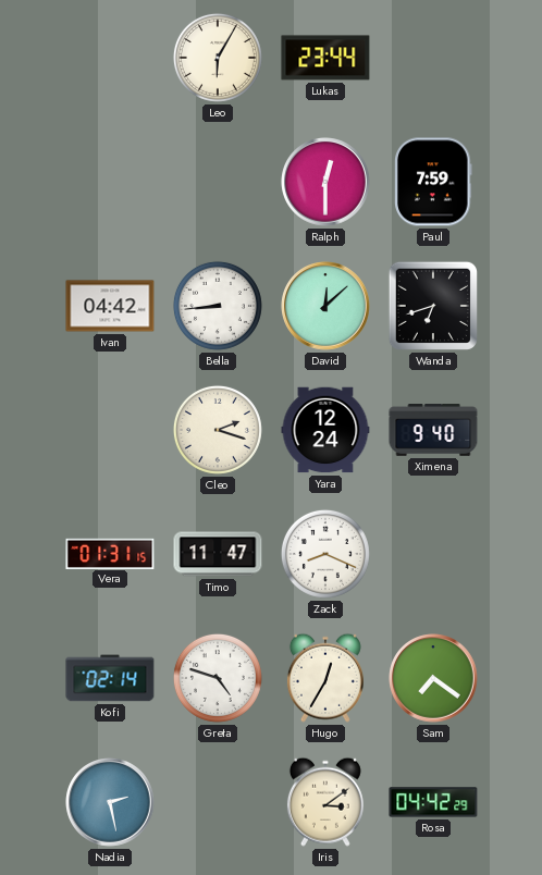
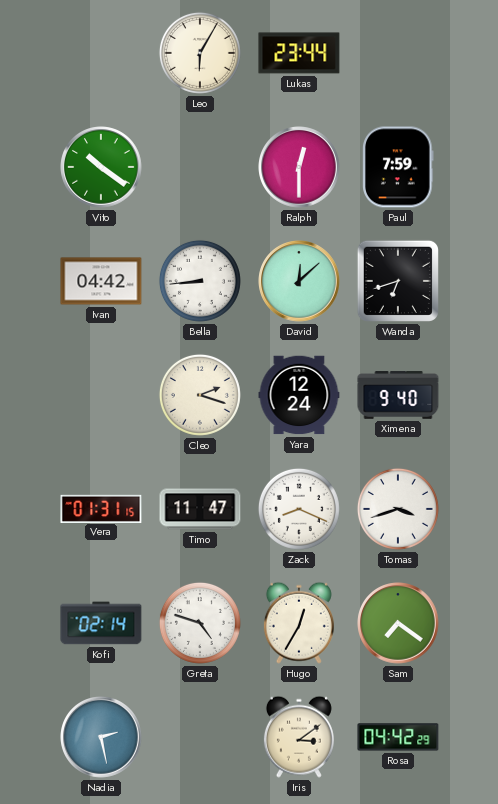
Vito: none -> 10:21
Tomas: none -> 3:42
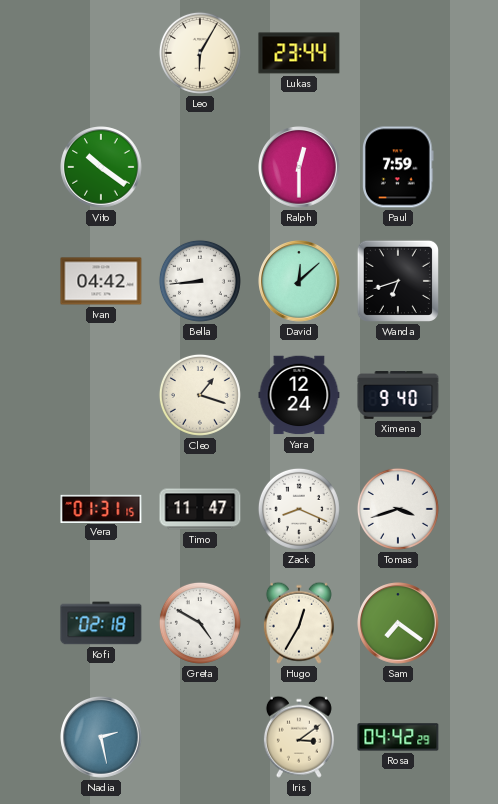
Cleo: 2:18 -> 1:18
Kofi: 02:14 -> 02:18
Greta: 4:48 -> 4:50
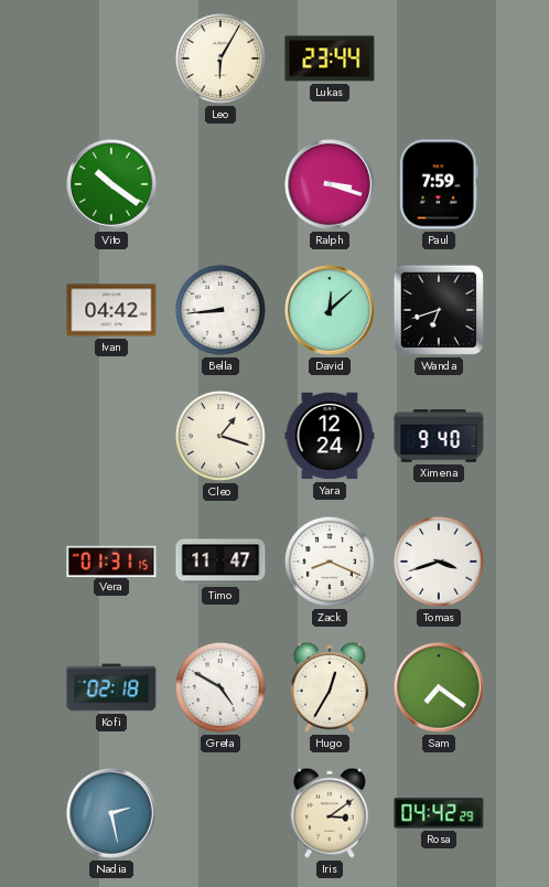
Ralph: 12:30 -> 3:18
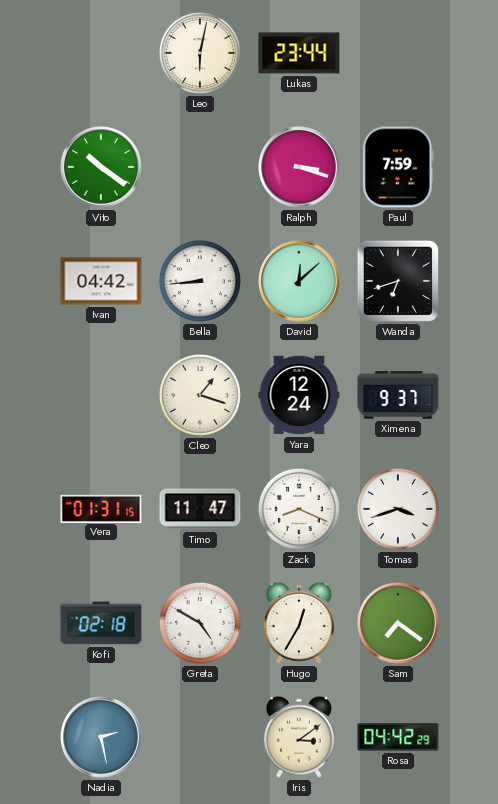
Leo: 6:05 -> 6:02
Ximena: 9:40 -> 9:37
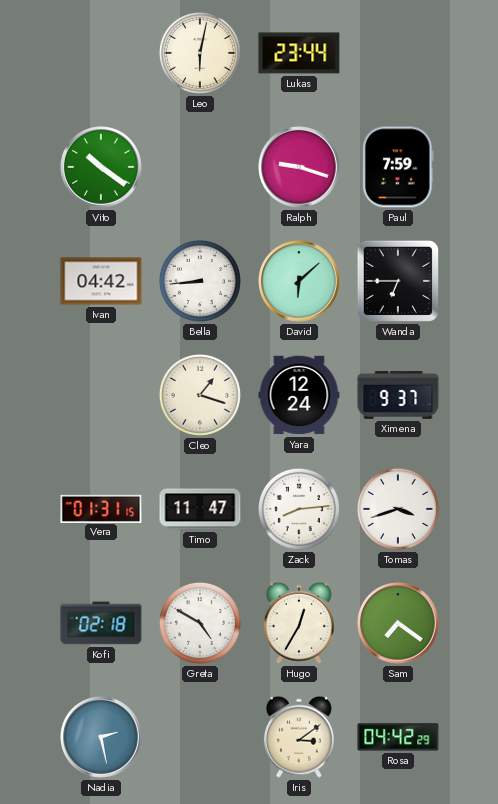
Ralph: 3:18 -> 9:18
David: 12:08 -> 6:08
Wanda: 6:42 -> 6:45
Zack: 8:19 -> 8:14
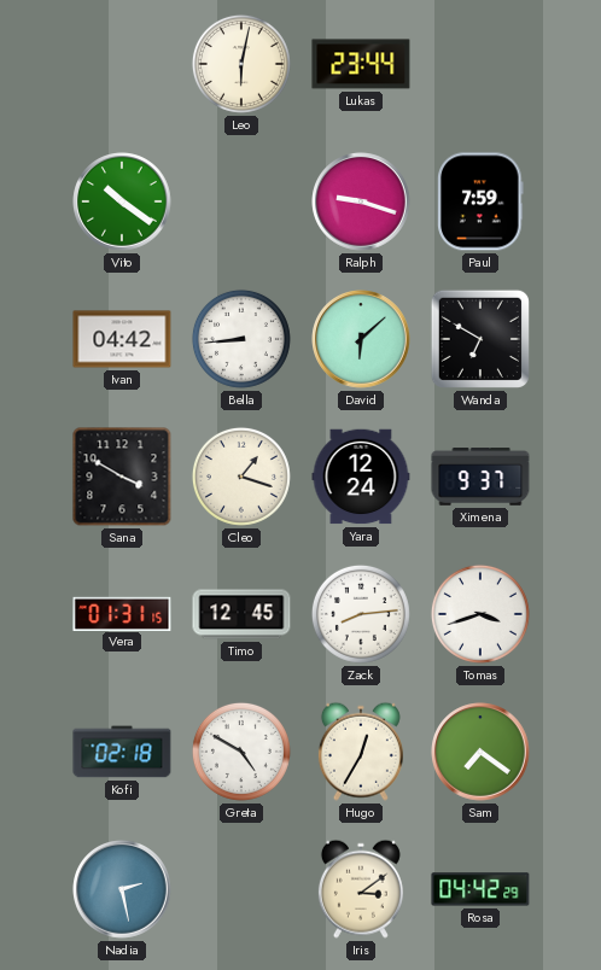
Wanda: 6:45 -> 6:50
Sana: none -> 3:50
Timo: 11:47 -> 12:45
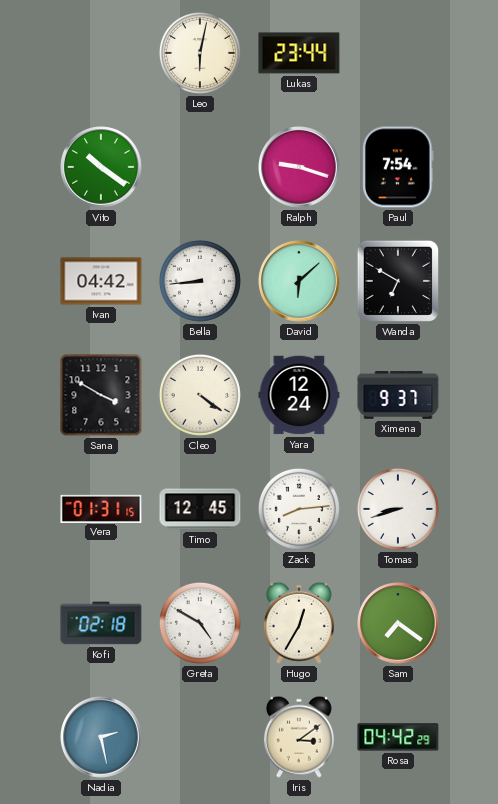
Paul: 7:59 -> 7:54
Cleo: 1:18 -> 4:21
Tomas: 3:42 -> 8:42
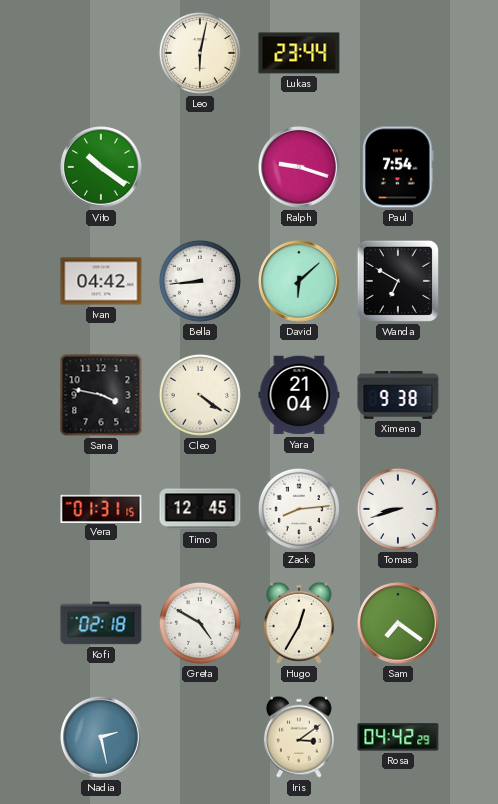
Sana: 3:50 -> 3:47
Yara: 12:24 -> 21:04
Ximena: 9:37 -> 9:38
